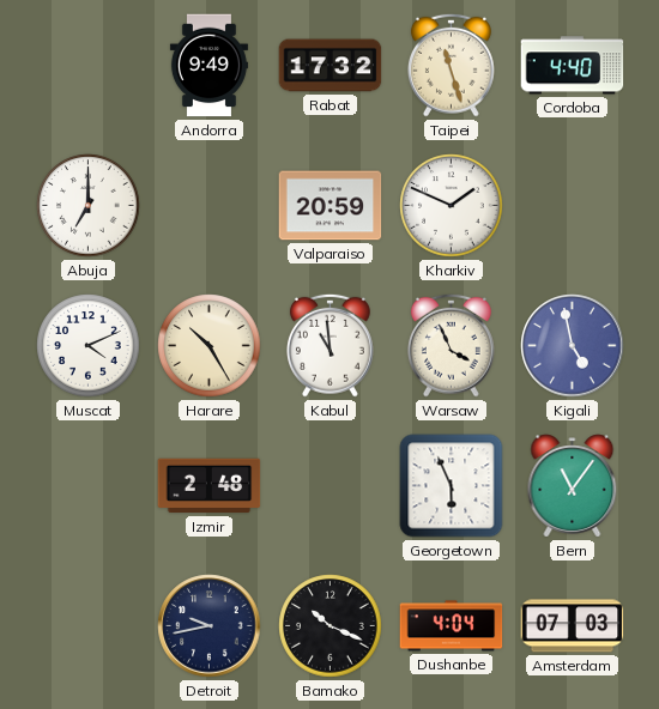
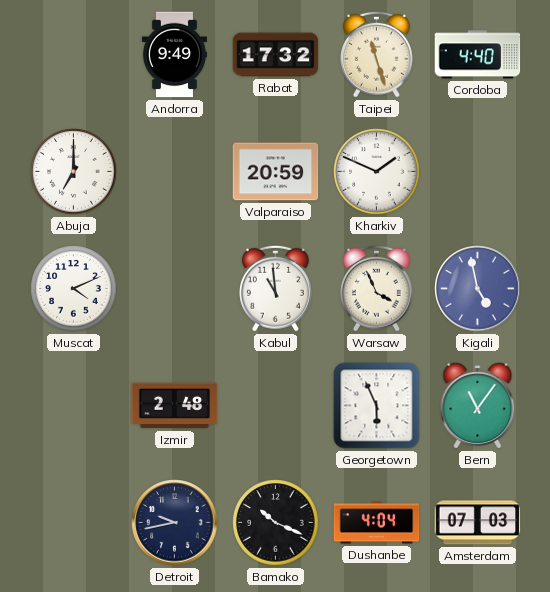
Harare: 10:25 -> none
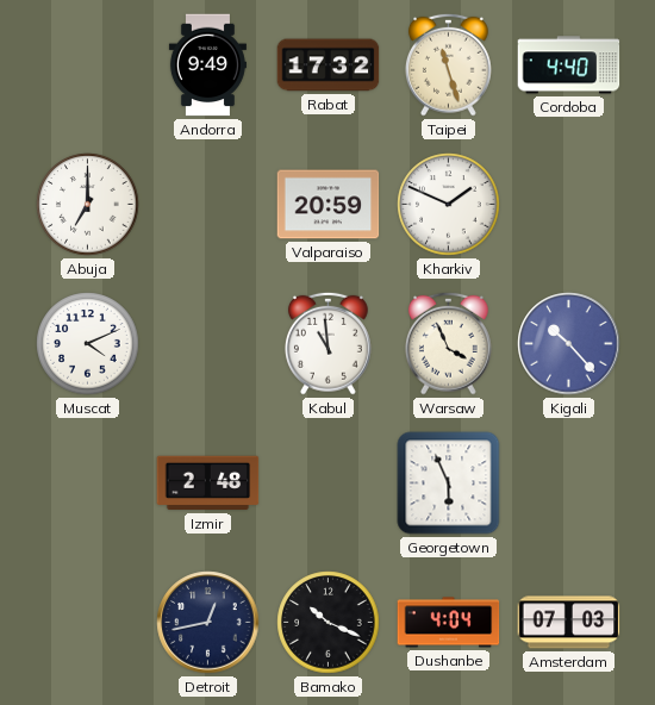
Kigali: 4:58 -> 10:23
Bern: 11:06 -> none
Detroit: 9:43 -> 12:43
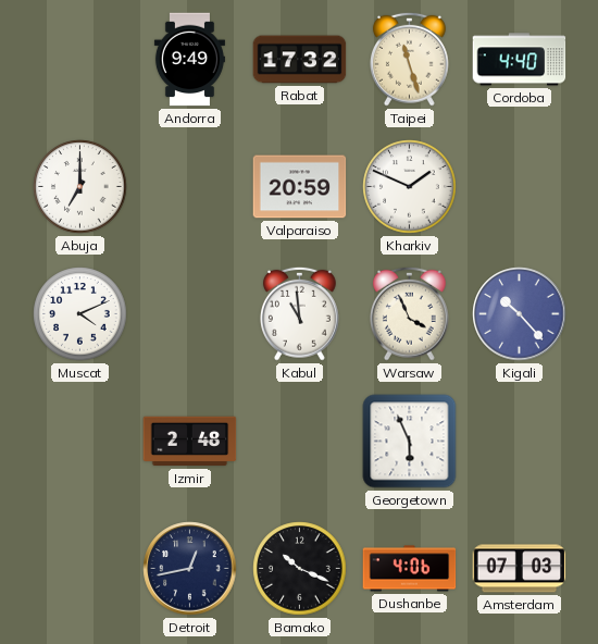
Dushanbe: 4:04 -> 4:06
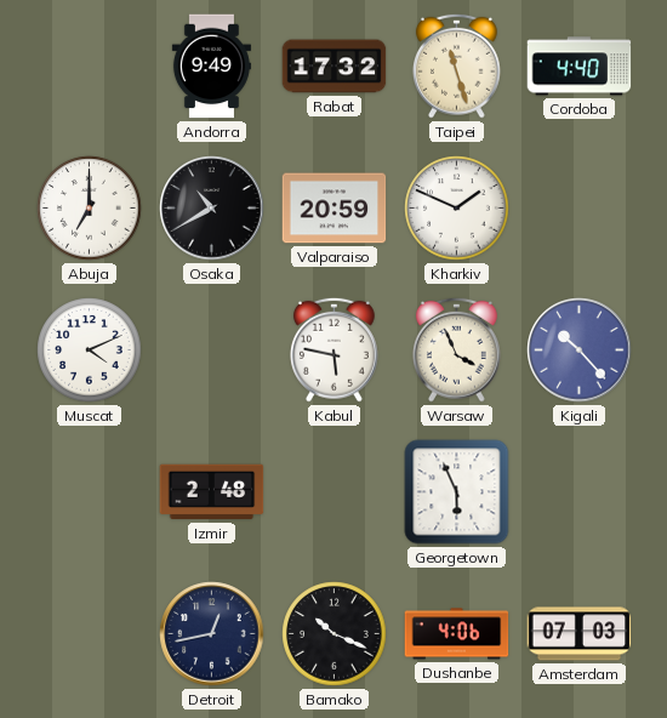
Osaka: none -> 10:40
Kabul: 10:59 -> 5:47
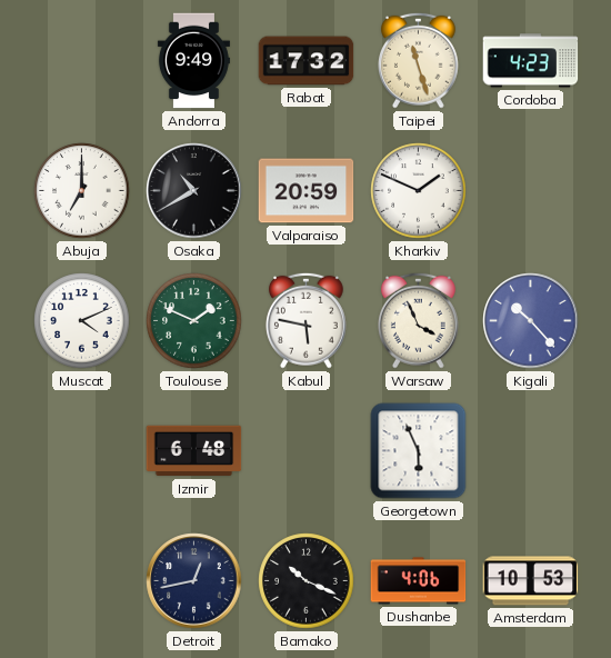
Cordoba: 4:40 -> 4:23
Toulouse: none -> 1:49
Izmir: 2:48 -> 6:48
Amsterdam: 07:03 -> 10:53
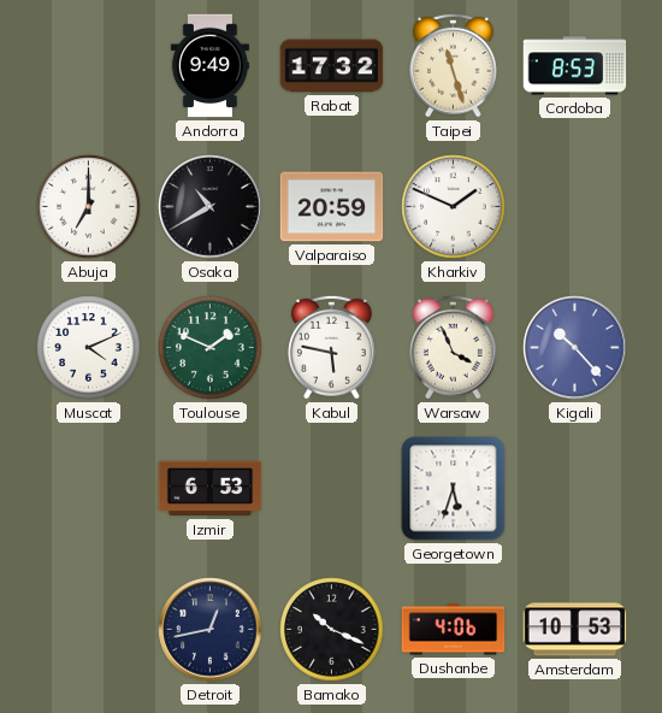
Cordoba: 4:23 -> 8:53
Izmir: 6:48 -> 6:53
Georgetown: 5:56 -> 5:33
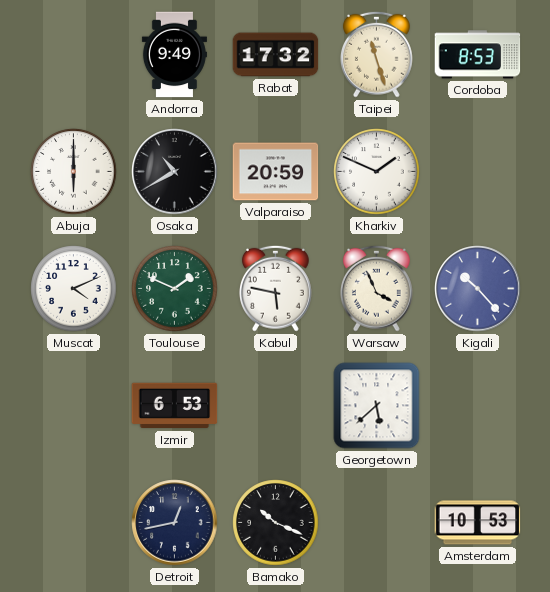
Abuja: 7:00 -> 6:00
Georgetown: 5:33 -> 5:38
Dushanbe: 4:06 -> none
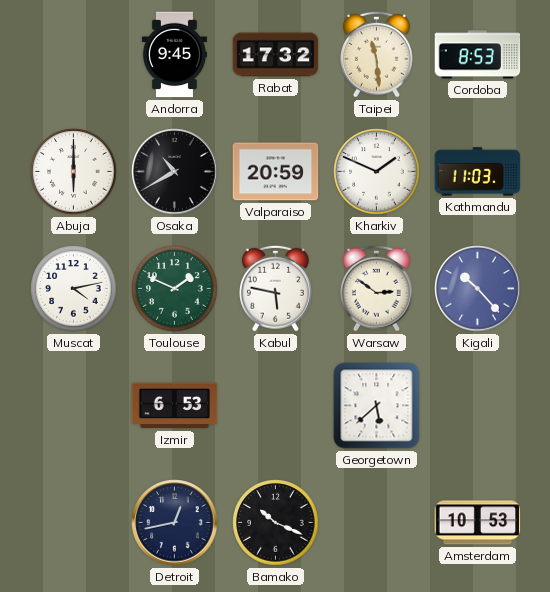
Andorra: 9:49 -> 9:45
Taipei: 11:27 -> 11:29
Kathmandu: none -> 11:03
Muscat: 4:11 -> 4:13
Warsaw: 3:56 -> 2:51
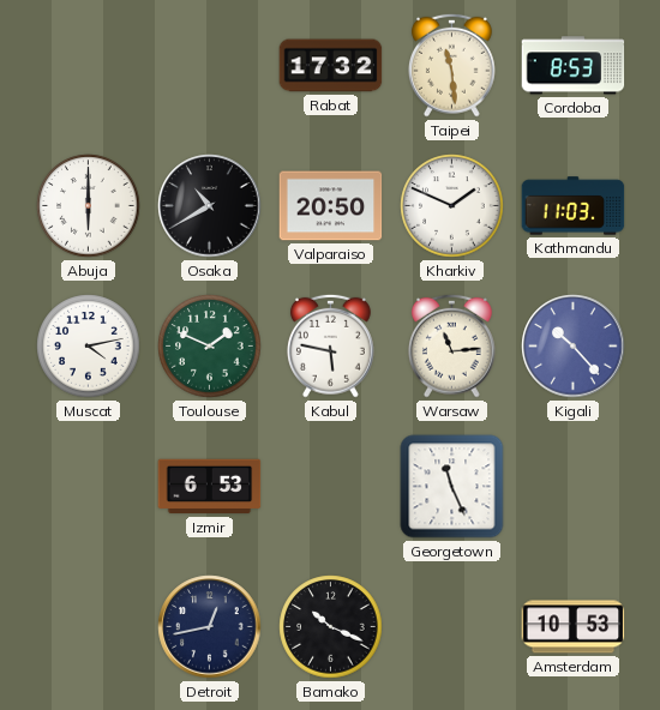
Andorra: 9:45 -> none
Valparaiso: 20:59 -> 20:50
Warsaw: 2:51 -> 11:14
Georgetown: 5:38 -> 11:26
